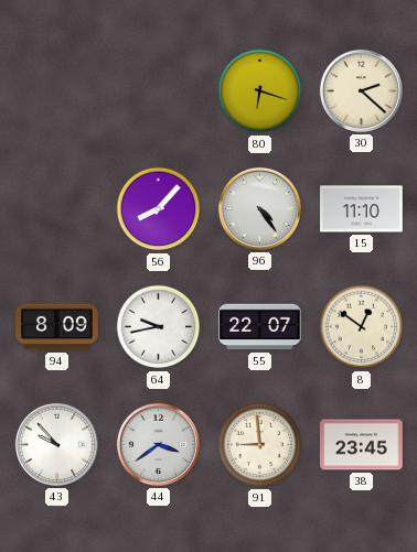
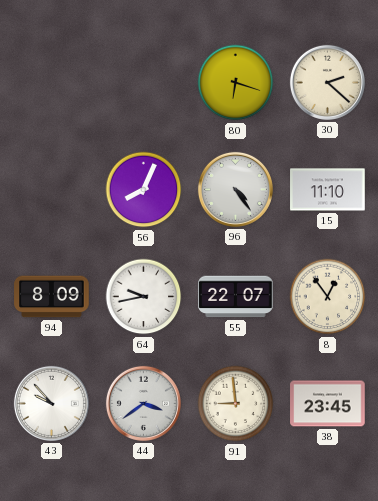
56: 8:07 -> 8:04
8: 12:51 -> 12:54
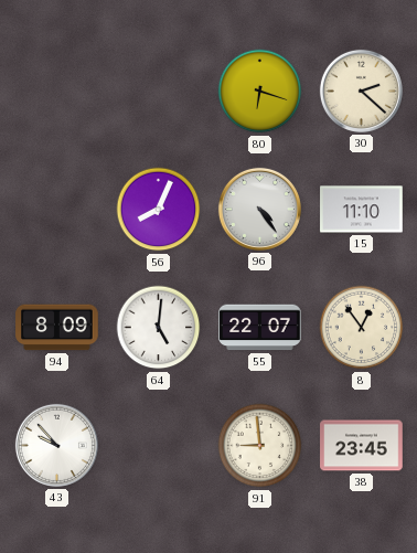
64: 9:43 -> 5:01
44: 3:39 -> none
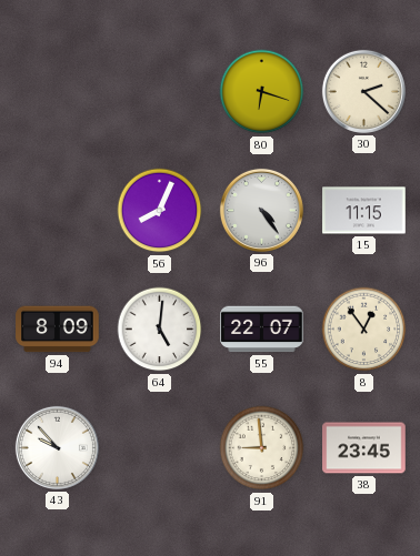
15: 11:10 -> 11:15
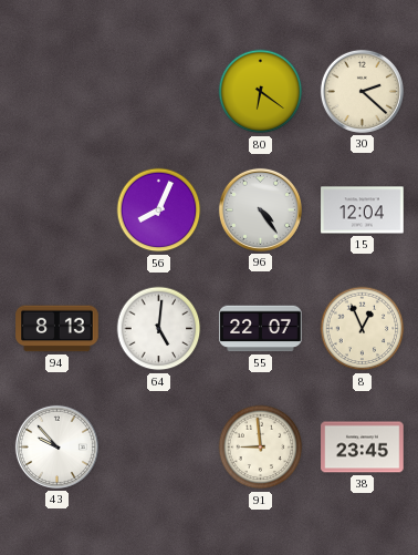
80: 6:18 -> 6:21
15: 11:15 -> 12:04
94: 8:09 -> 8:13
8: 12:54 -> 12:56
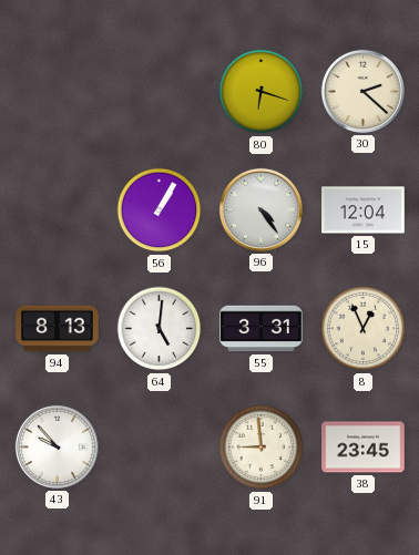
80: 6:21 -> 6:18
56: 8:04 -> 1:05
55: 22:07 -> 3:31
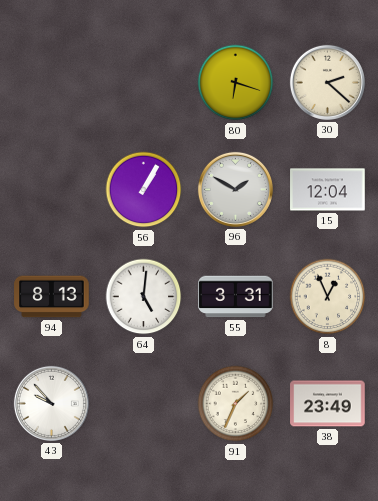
96: 4:24 -> 1:50
91: 8:59 -> 1:34
38: 23:45 -> 23:49
